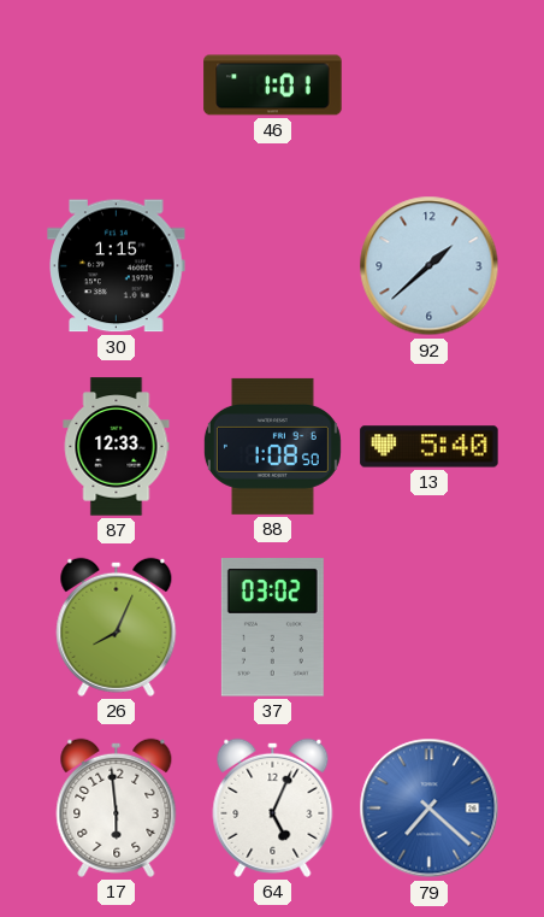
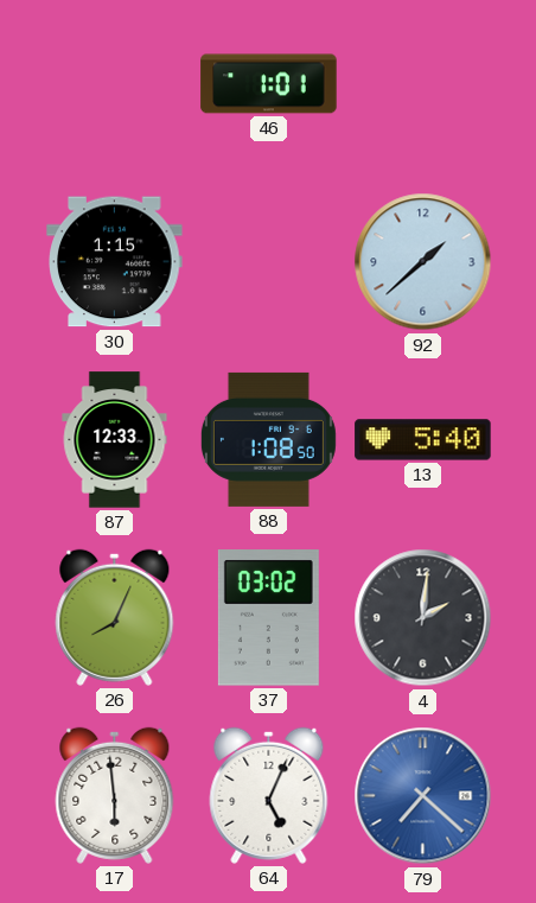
4: none -> 2:01
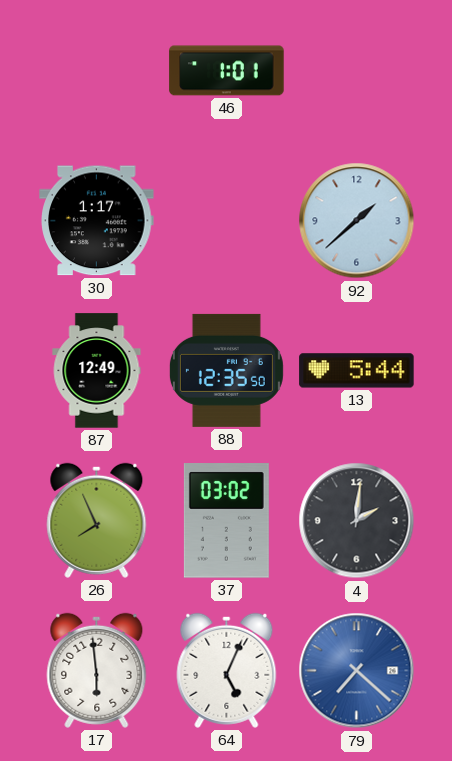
30: 1:15 -> 1:17
87: 12:33 -> 12:49
88: 1:08 -> 12:35
13: 5:40 -> 5:44
26: 8:04 -> 7:56
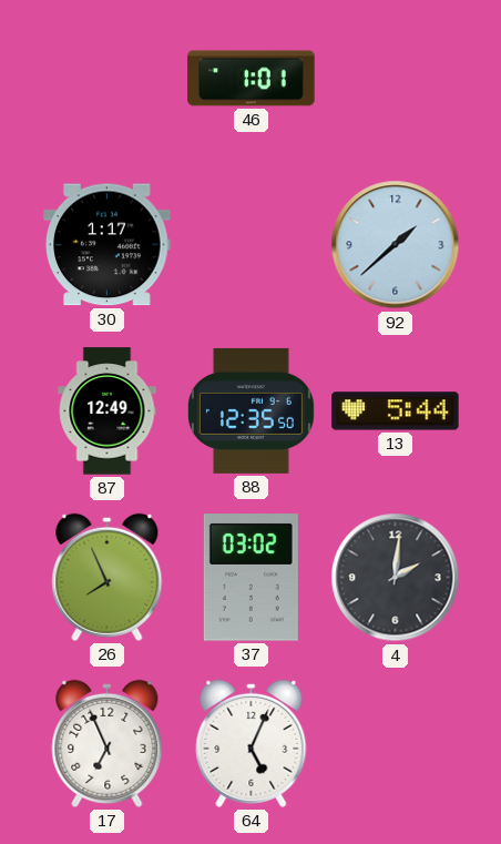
17: 5:59 -> 6:56
79: 7:22 -> none
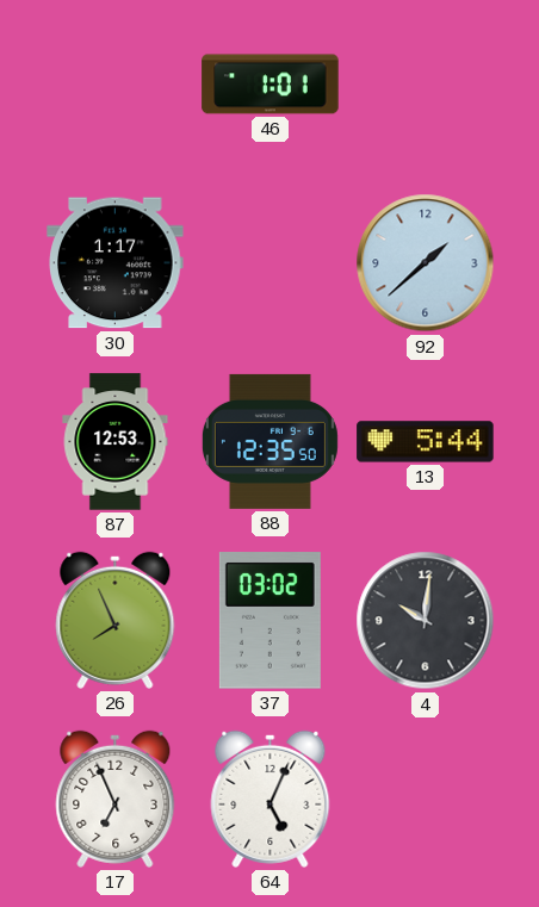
87: 12:49 -> 12:53
4: 2:01 -> 10:01
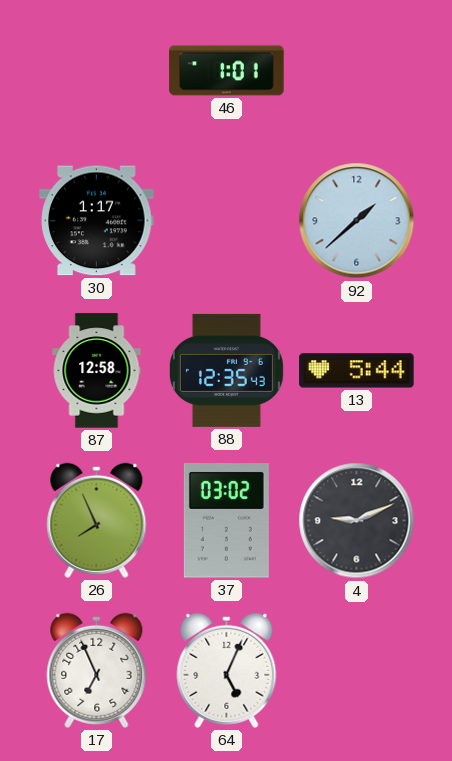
87: 12:53 -> 12:58
88: 12:35:50 -> 12:35:43
4: 10:01 -> 9:11
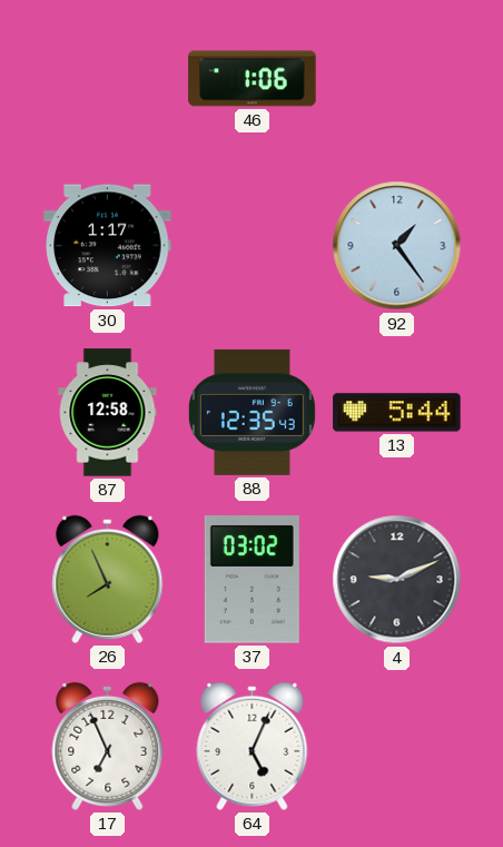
46: 1:01 -> 1:06
92: 1:38 -> 1:24
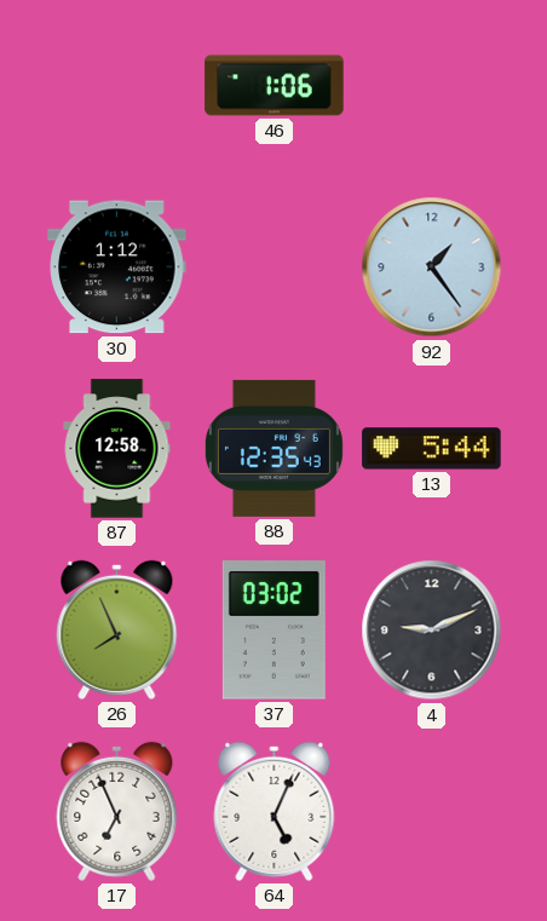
30: 1:17 -> 1:12
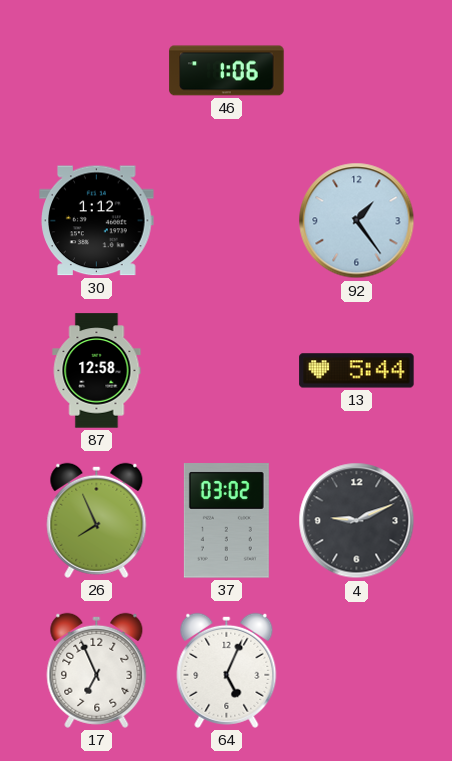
88: 12:35 -> none
